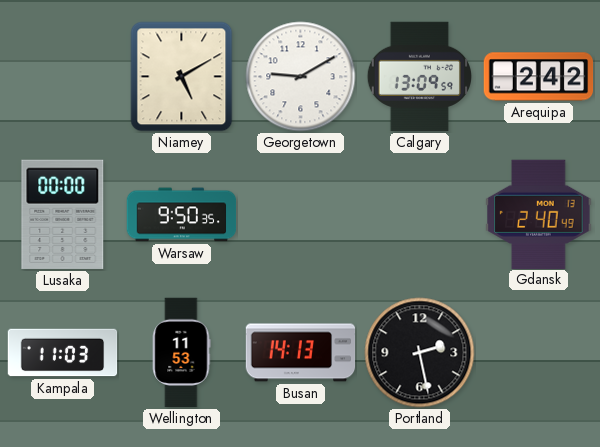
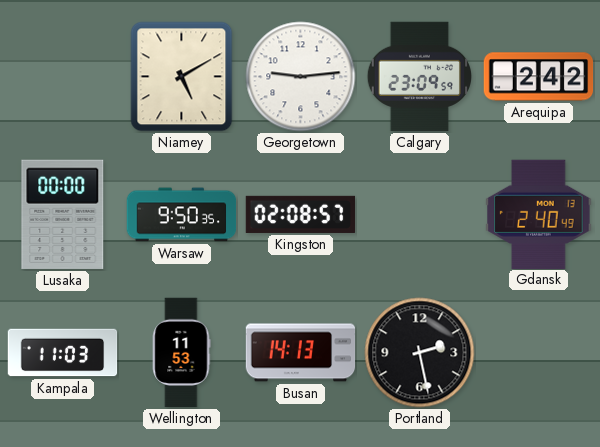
Georgetown: 9:10 -> 9:14
Calgary: 13:09 -> 23:09
Kingston: none -> 02:08
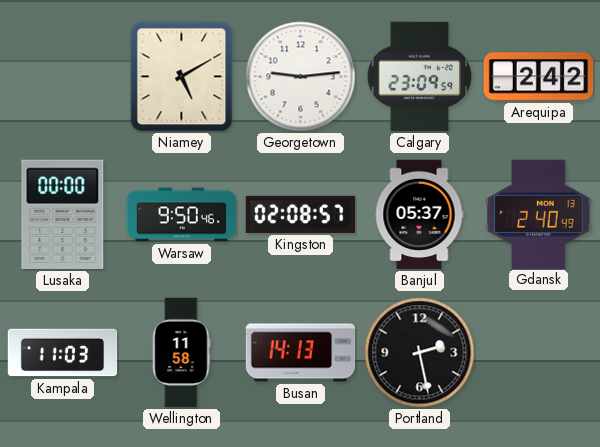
Warsaw: 9:50:35 -> 9:50:46
Banjul: none -> 05:37
Wellington: 11:53 -> 11:58
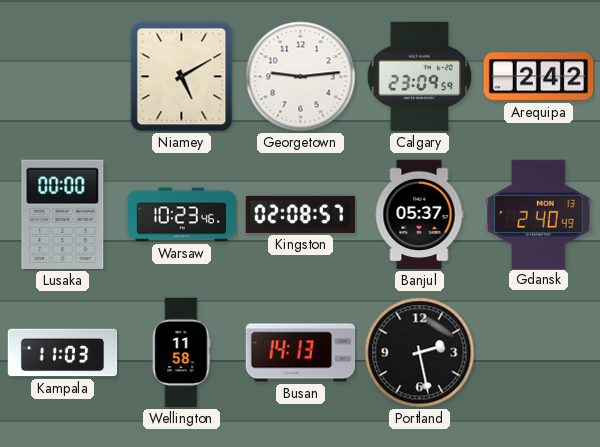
Warsaw: 9:50 -> 10:23
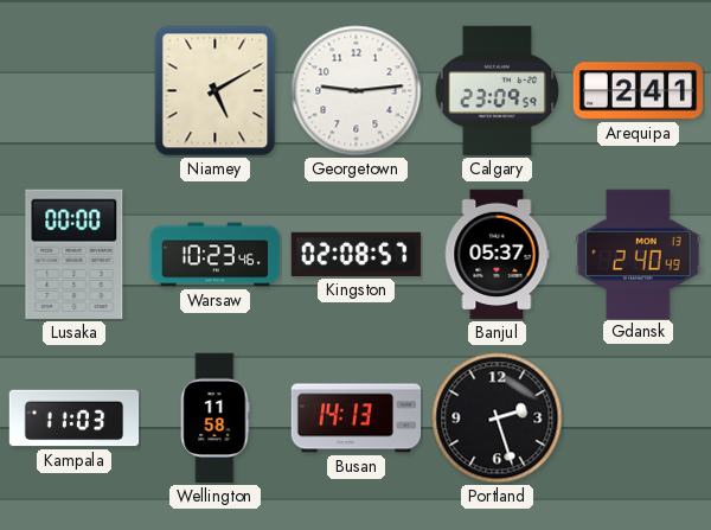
Arequipa: 2:42 -> 2:41
Portland: 2:28 -> 2:27
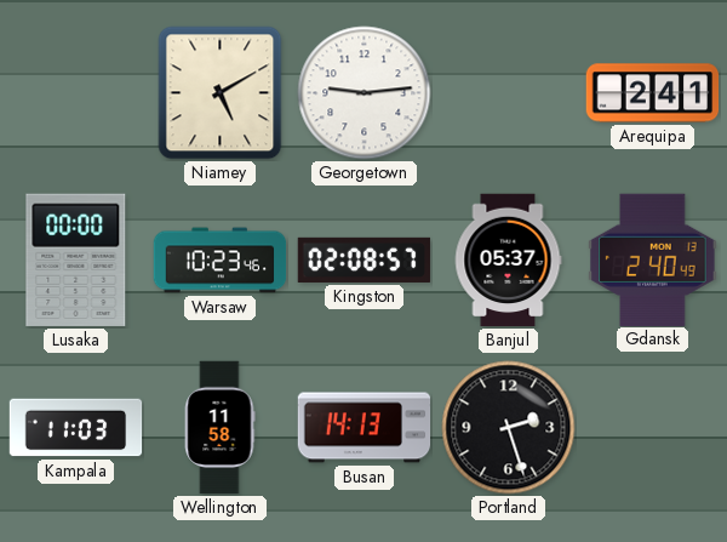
Calgary: 23:09 -> none
